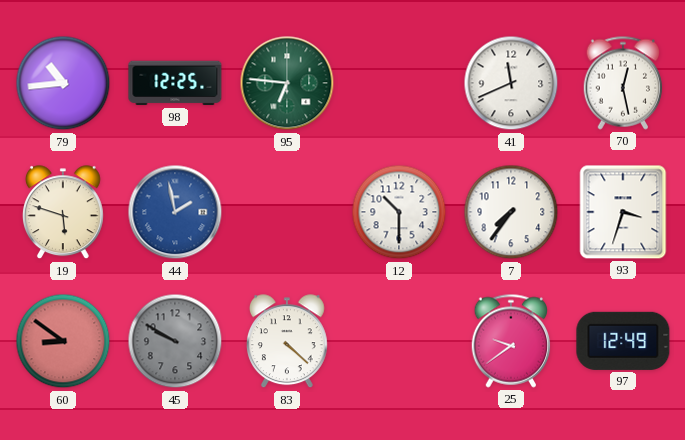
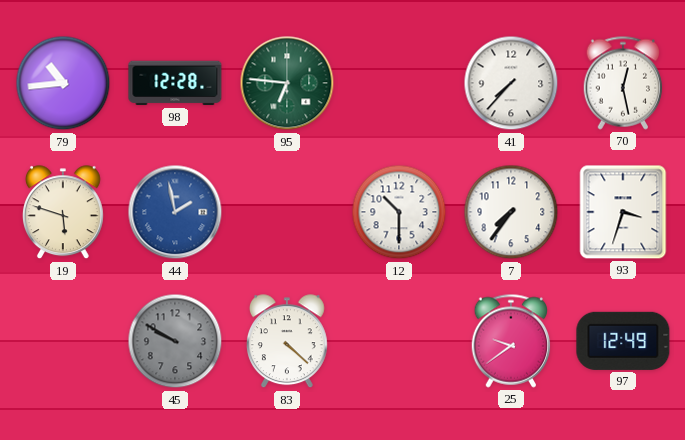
98: 12:25 -> 12:28
41: 11:41 -> 7:37
60: 8:51 -> none
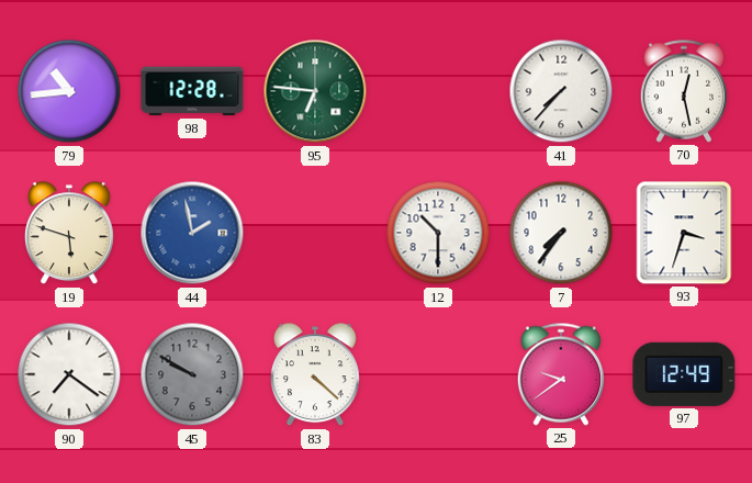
90: none -> 7:21
